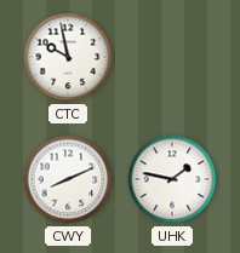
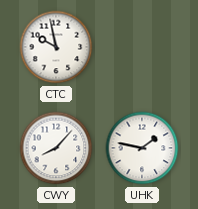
CWY: 8:11 -> 8:07
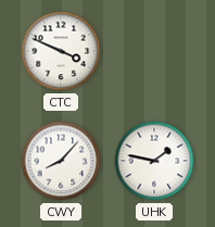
CTC: 9:58 -> 3:49
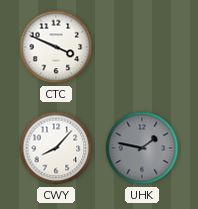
UHK dial: white -> grey
